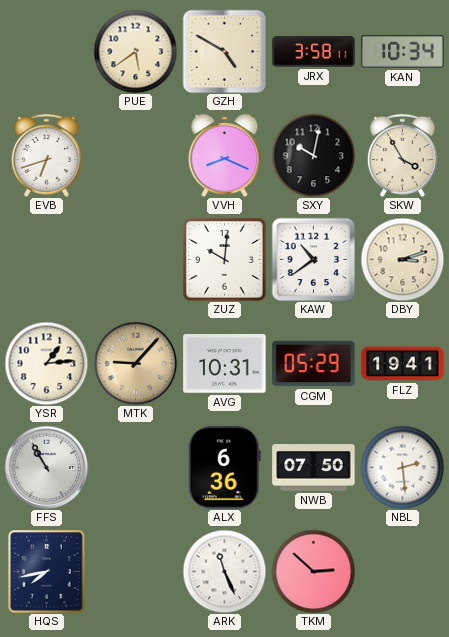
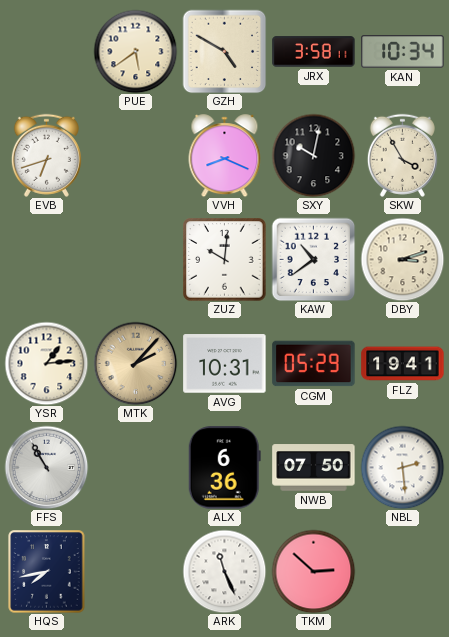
MTK: 9:07 -> 2:07
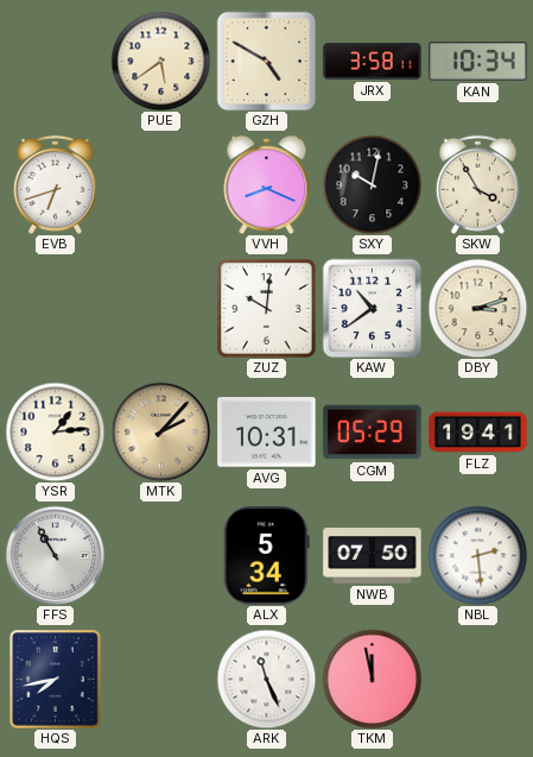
ALX: 6:36 -> 5:34
TKM: 2:52 -> 11:58
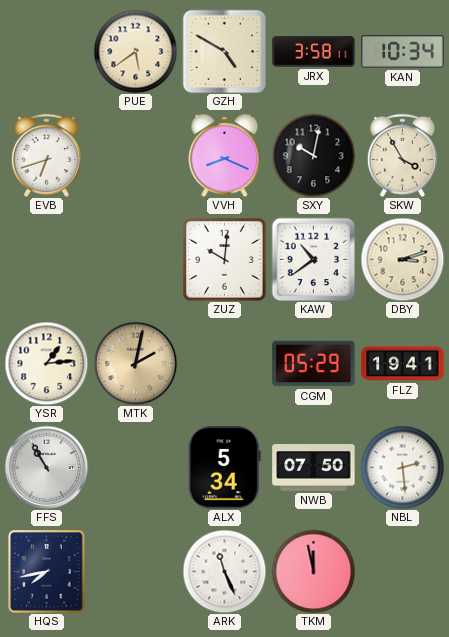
MTK: 2:07 -> 2:02
AVG: 10:31 -> none
